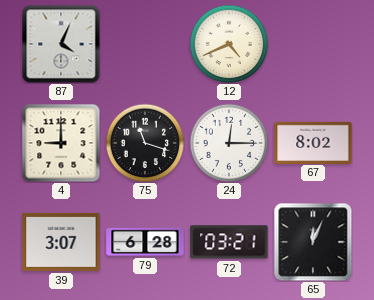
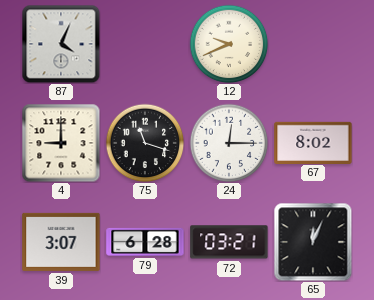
12: 4:41 -> 9:41
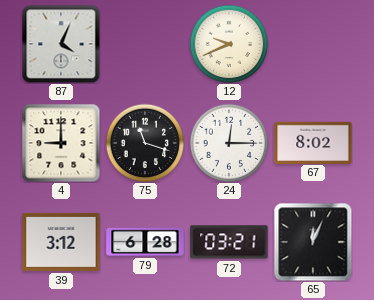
39: 3:07 -> 3:12
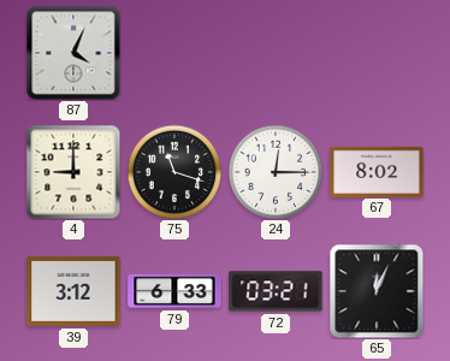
12: 9:41 -> none
79: 6:28 -> 6:33
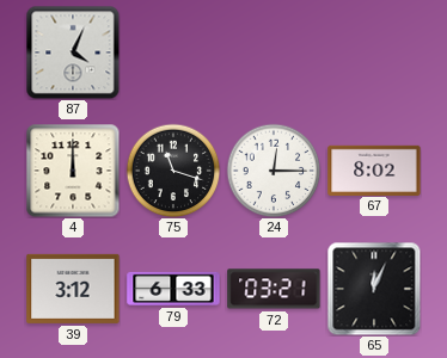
4: 9:00 -> 12:00
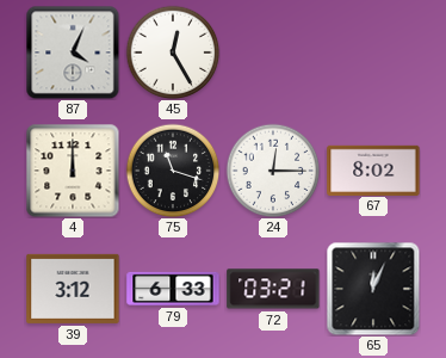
45: none -> 12:25
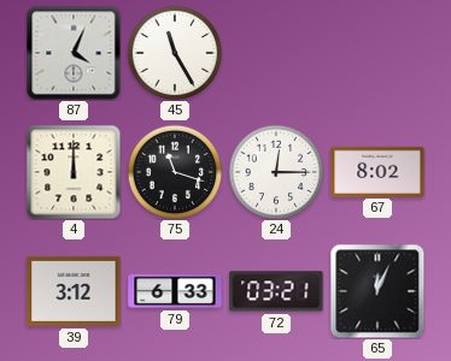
45: 12:25 -> 11:25
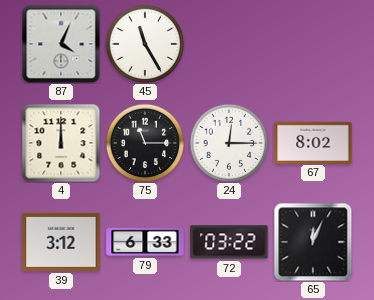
75: 11:18 -> 11:15
72: 03:21 -> 03:22
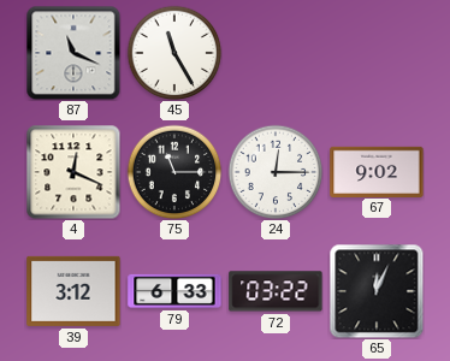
87: 4:04 -> 11:19
4: 12:00 -> 12:19
67: 8:02 -> 9:02
